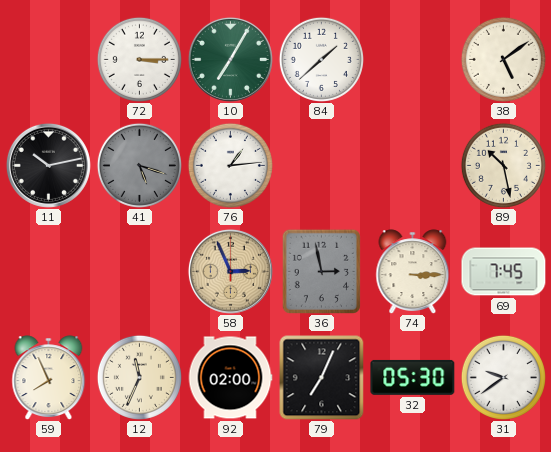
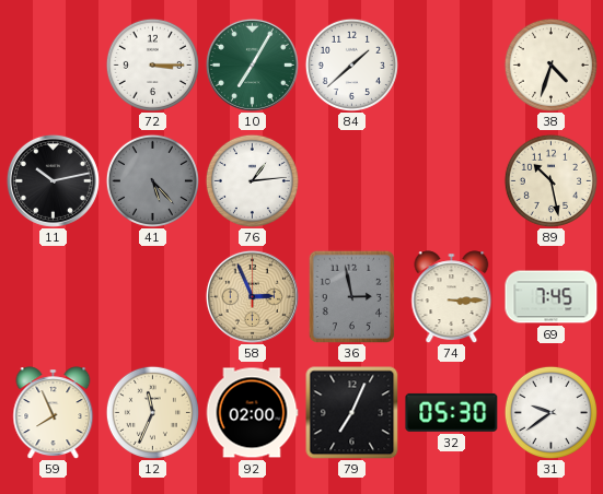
38: 5:09 -> 4:33
41: 5:18 -> 5:23
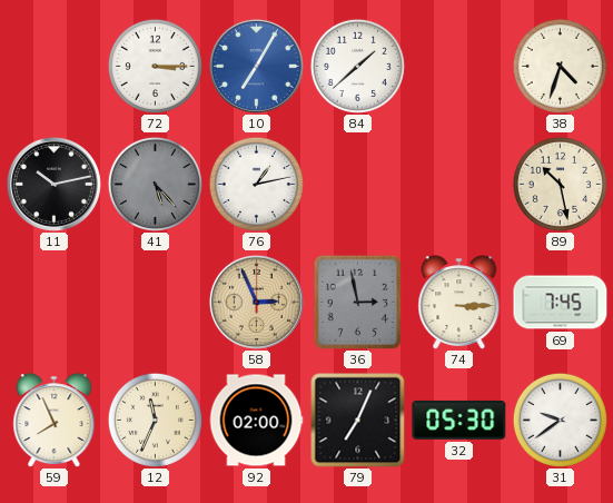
10 dial: green -> blue
76: 1:14 -> 1:13
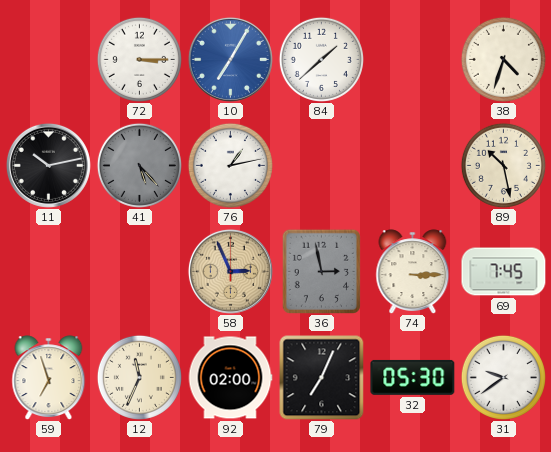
59: 7:56 -> 6:57
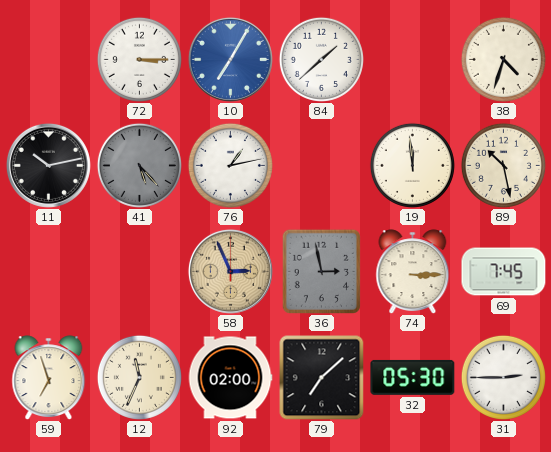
19: none -> 11:59
79: 7:04 -> 7:08
31: 9:39 -> 2:45
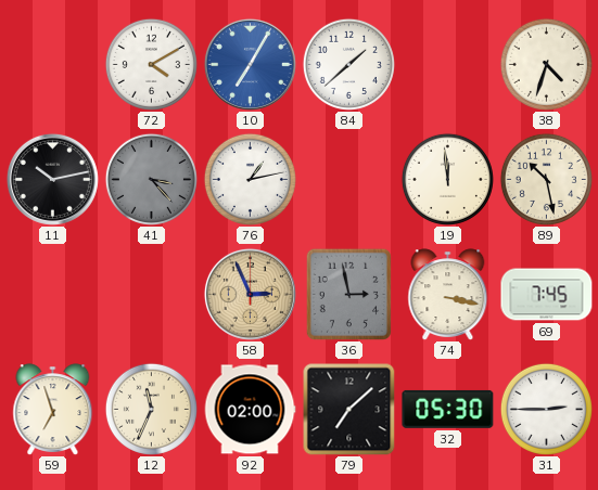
72: 3:15 -> 4:10
41: 5:23 -> 3:23
74: 3:15 -> 3:17
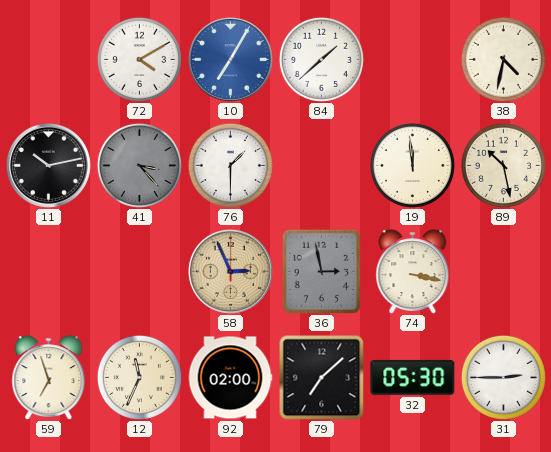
38: 4:33 -> 4:32
76: 1:13 -> 1:30
69: 7:45 -> none
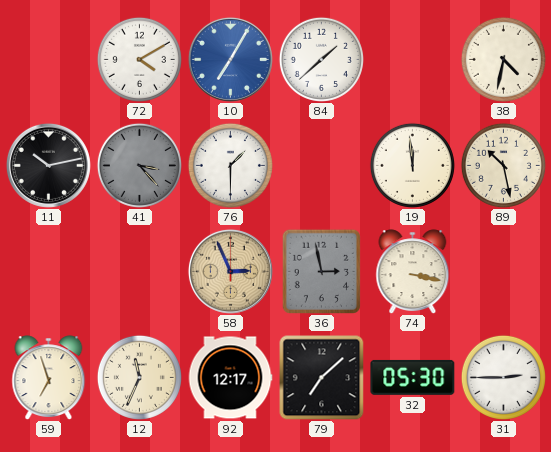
92: 02:00 -> 12:17
